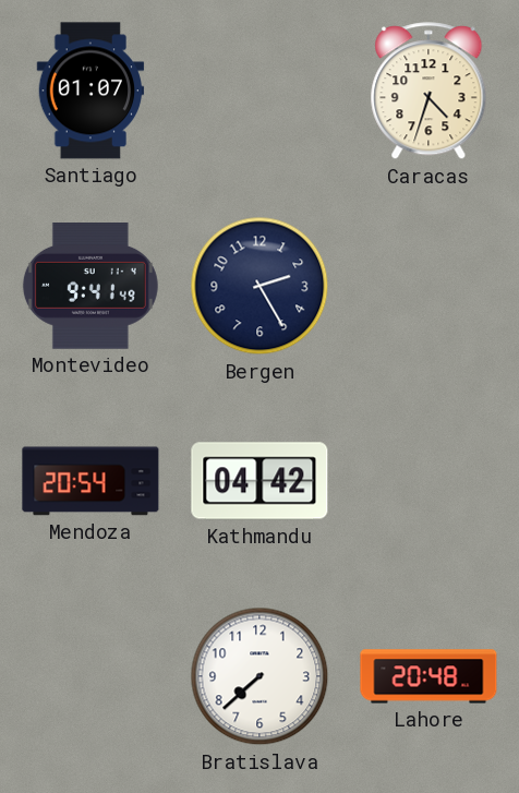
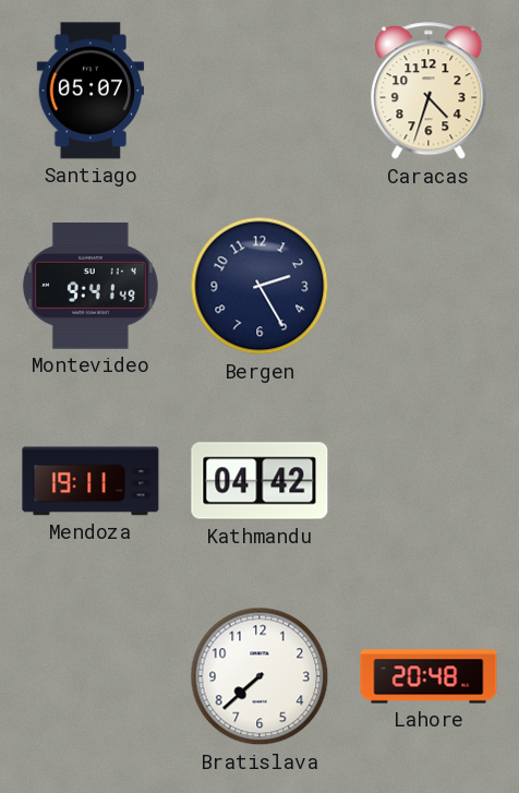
Santiago: 01:07 -> 05:07
Mendoza: 20:54 -> 19:11
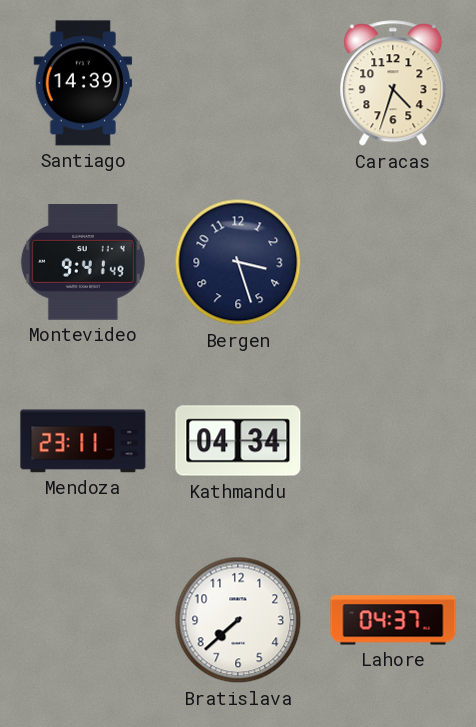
Santiago: 05:07 -> 14:39
Bergen: 2:25 -> 3:27
Mendoza: 19:11 -> 23:11
Kathmandu: 04:42 -> 04:34
Lahore: 20:48 -> 04:37
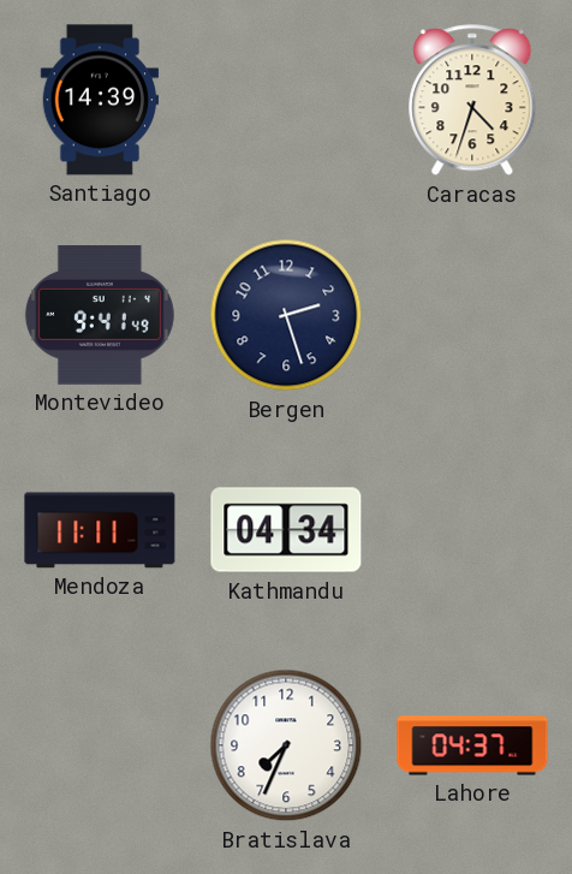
Bergen: 3:27 -> 2:27
Mendoza: 23:11 -> 11:11
Bratislava: 7:38 -> 7:34
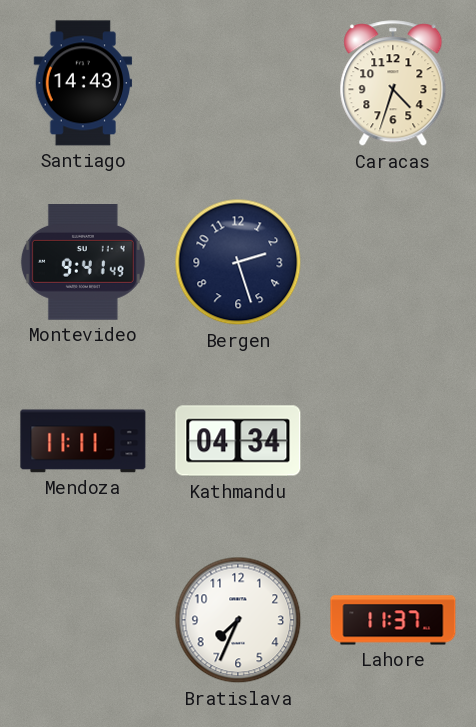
Santiago: 14:39 -> 14:43
Lahore: 04:37 -> 11:37
